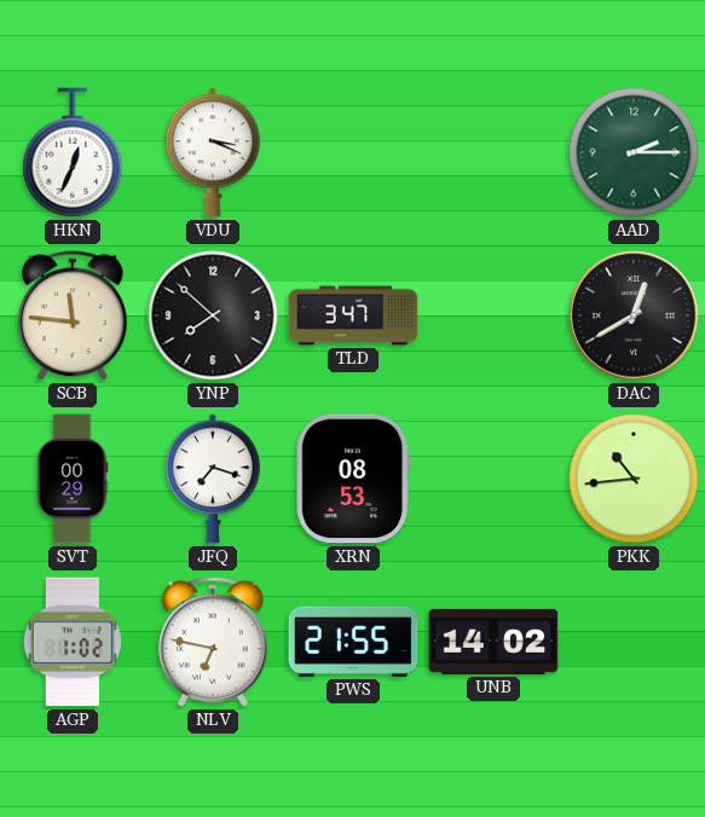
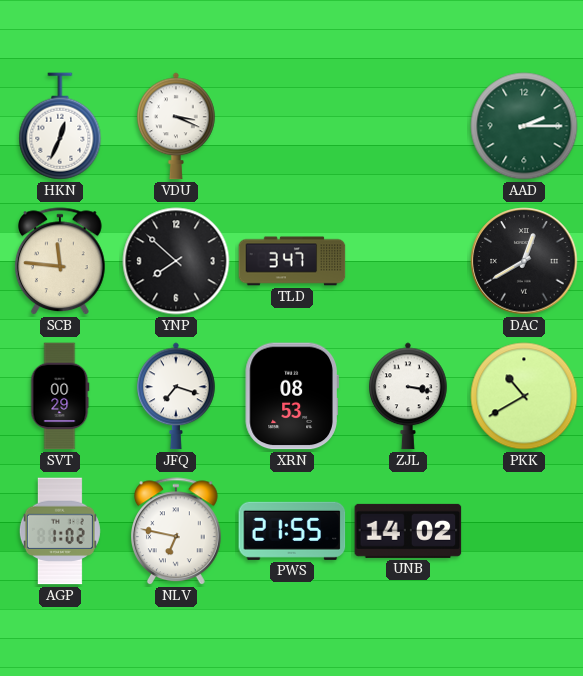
ZJL: none -> 3:17
PKK: 10:44 -> 10:40
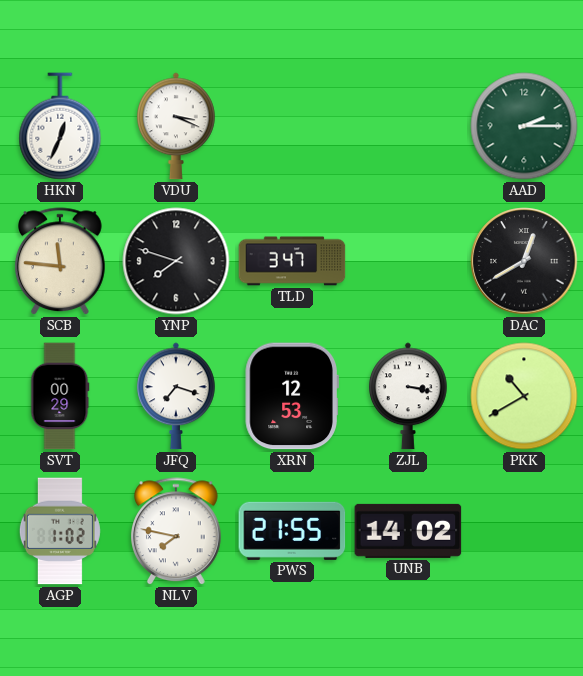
YNP: 7:52 -> 7:48
XRN: 08:53 -> 12:53
NLV: 6:47 -> 7:47
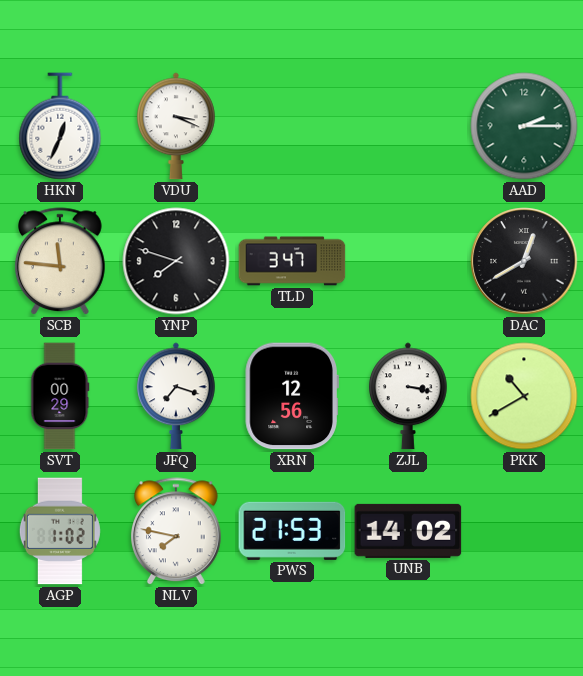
XRN: 12:53 -> 12:56
PWS: 21:55 -> 21:53
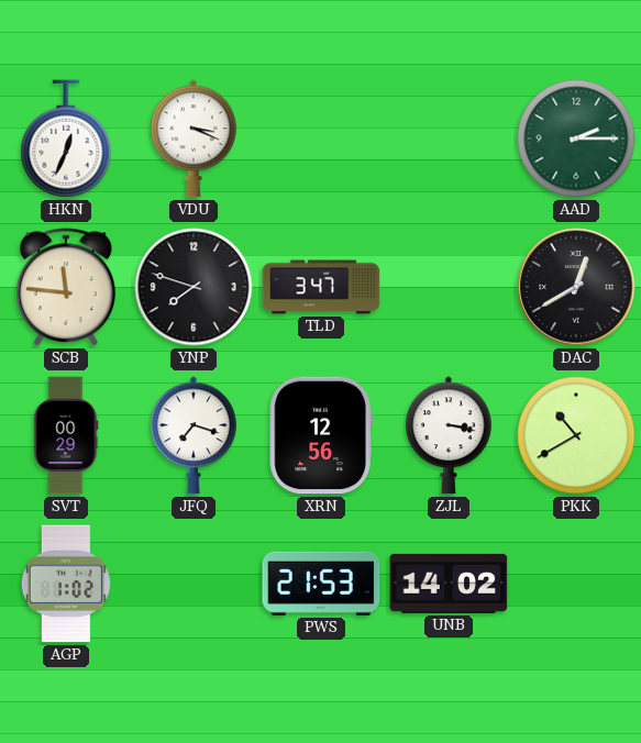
NLV: 7:47 -> none
